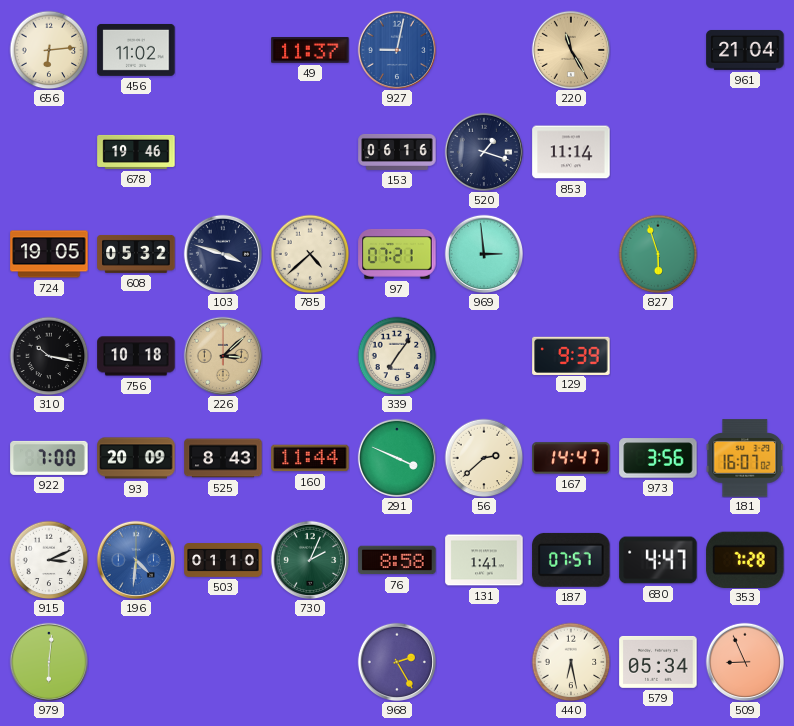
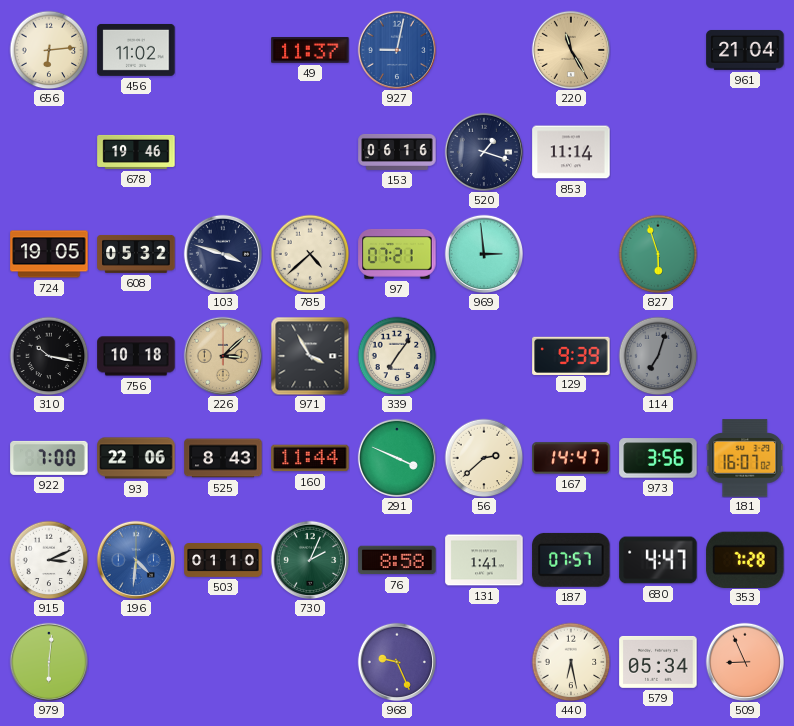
971: none -> 3:55
114: none -> 7:03
93: 20:09 -> 22:06
968: 2:25 -> 9:26
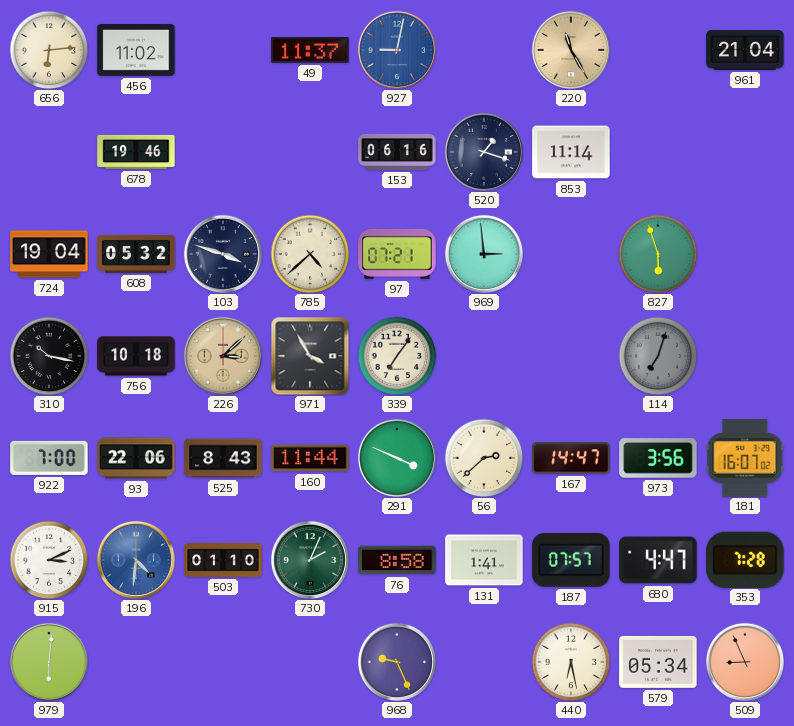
724: 19:05 -> 19:04
129: 9:39 -> none
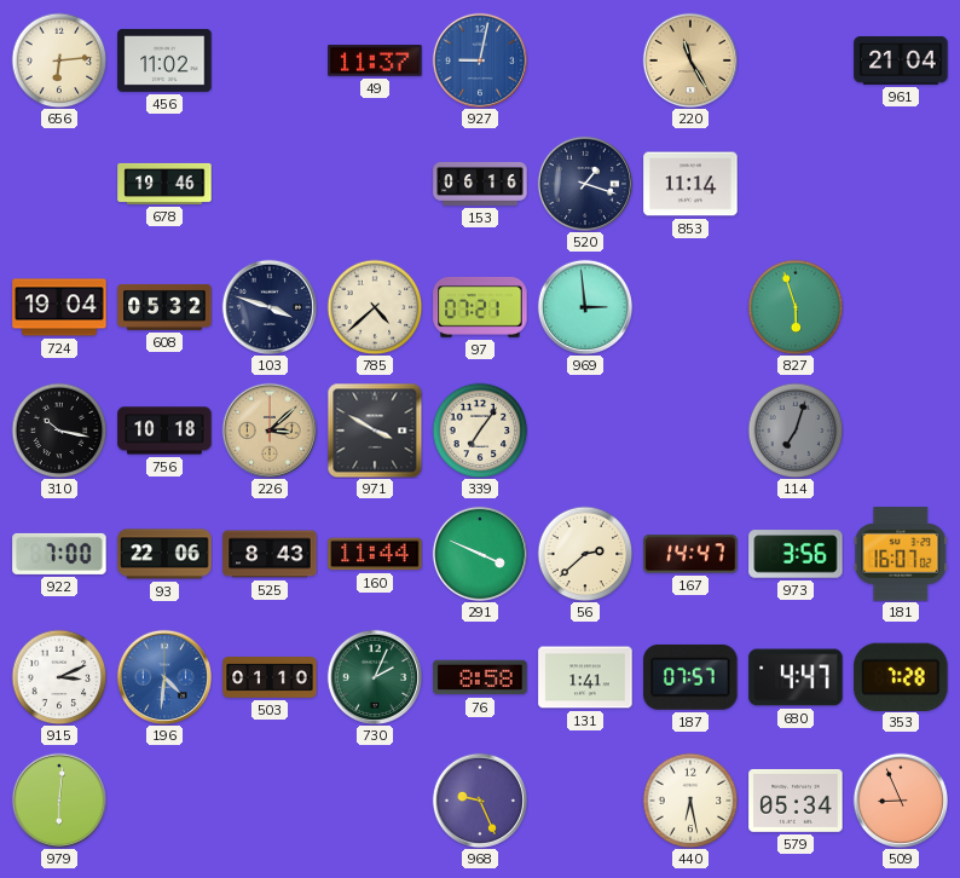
971: 3:55 -> 3:50
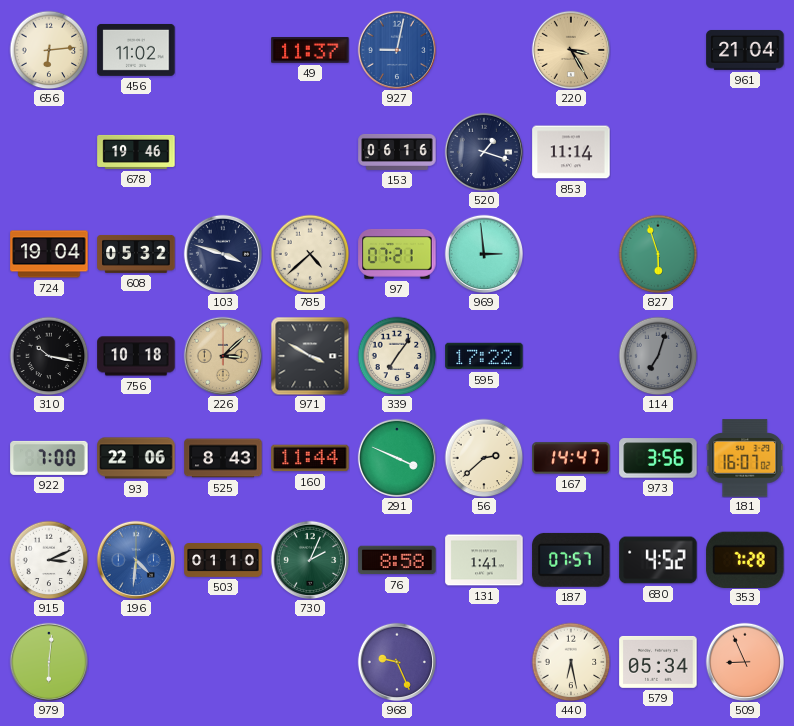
220: 11:25 -> 3:25
595: none -> 17:22
680: 4:47 -> 4:52
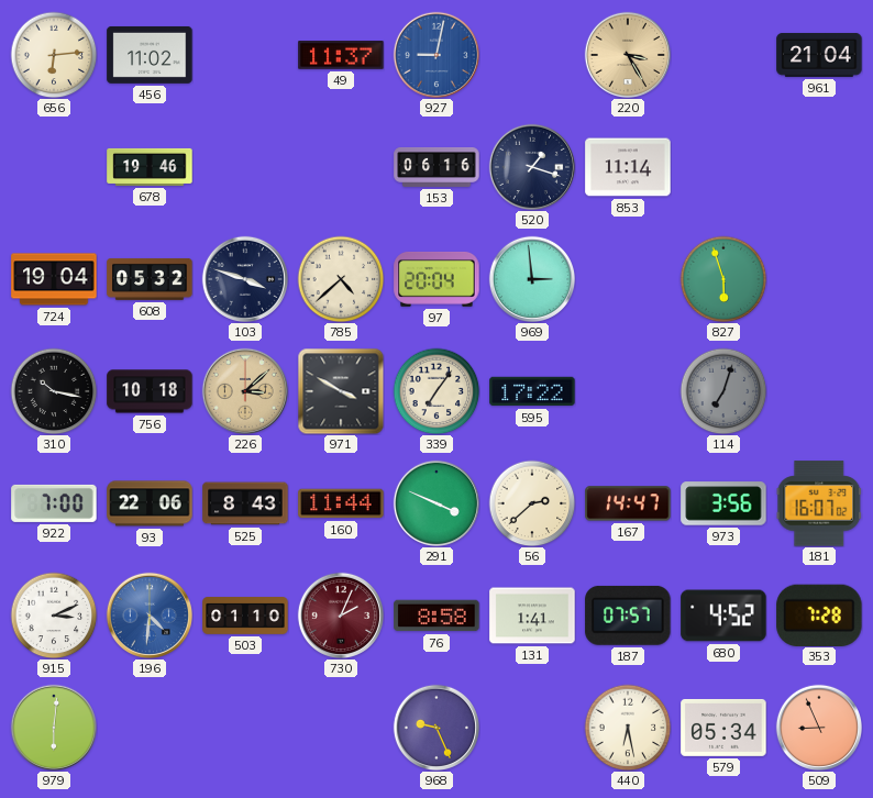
97: 07:21 -> 20:04
730 dial: green -> burgundy
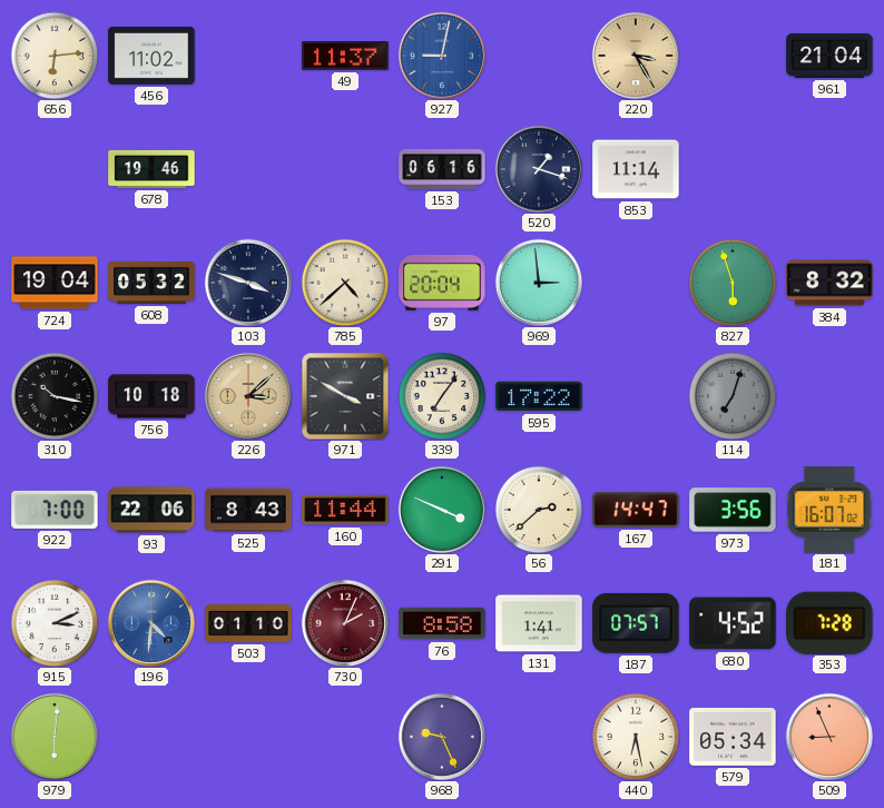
384: none -> 8:32
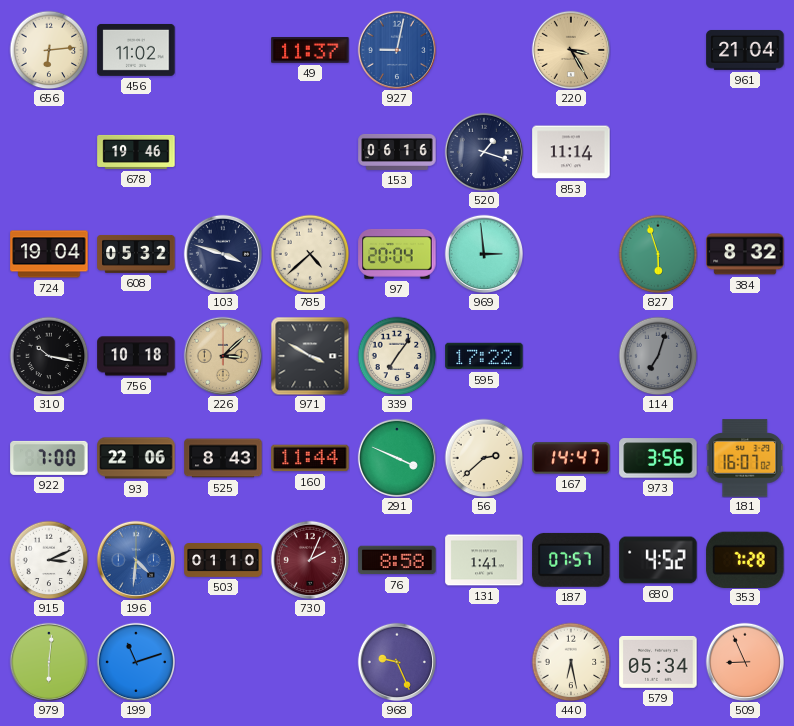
199: none -> 11:12
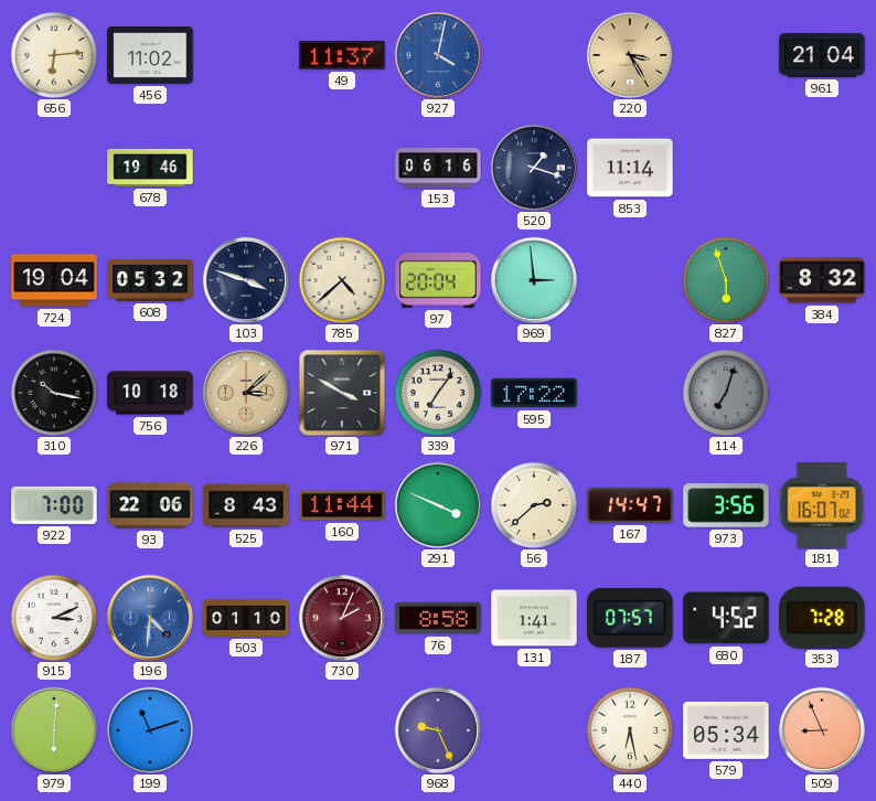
927: 9:02 -> 4:02
